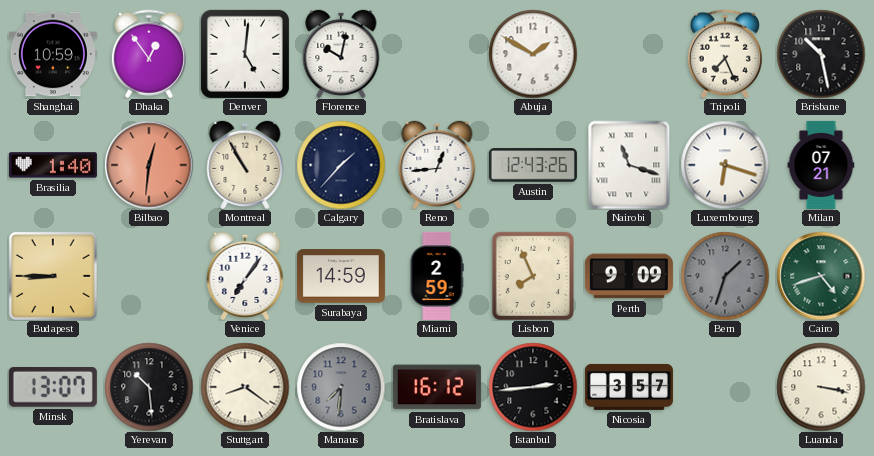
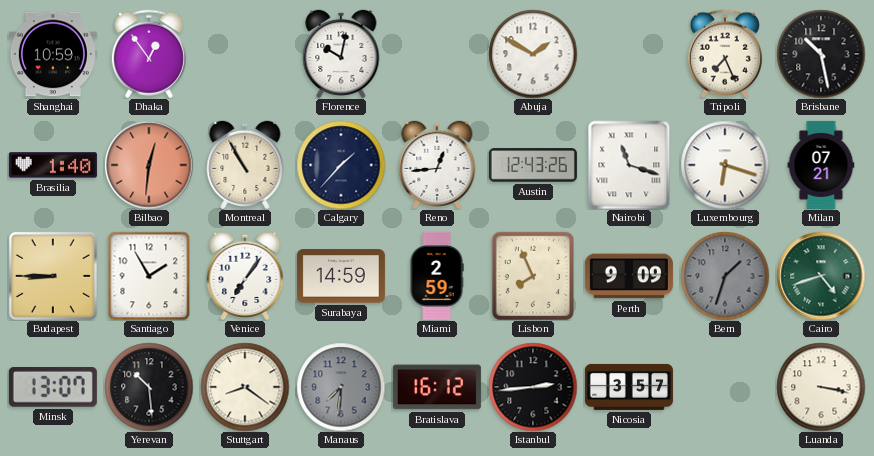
Denver: 5:01 -> none
Santiago: none -> 1:55
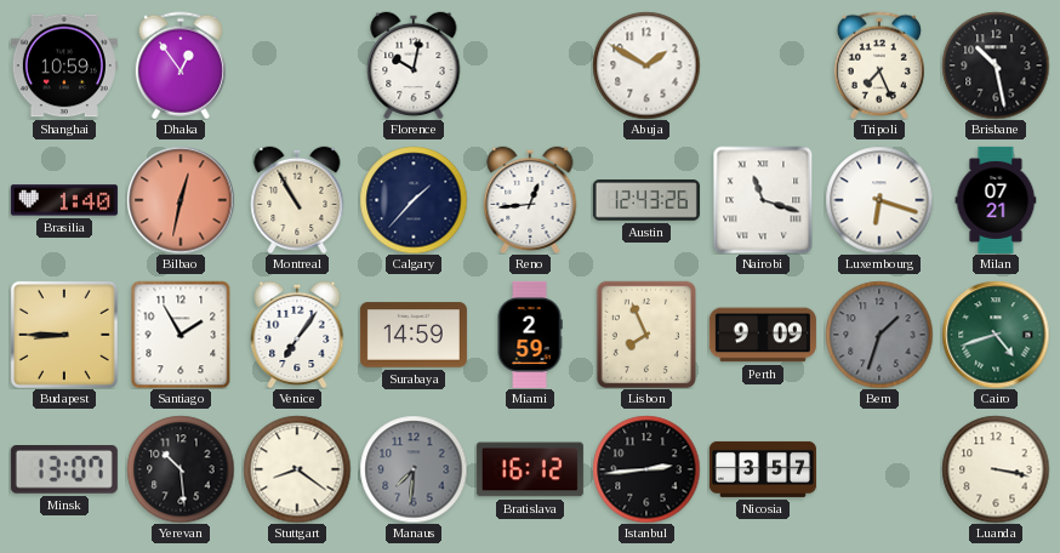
Bilbao: 12:31 -> 12:32
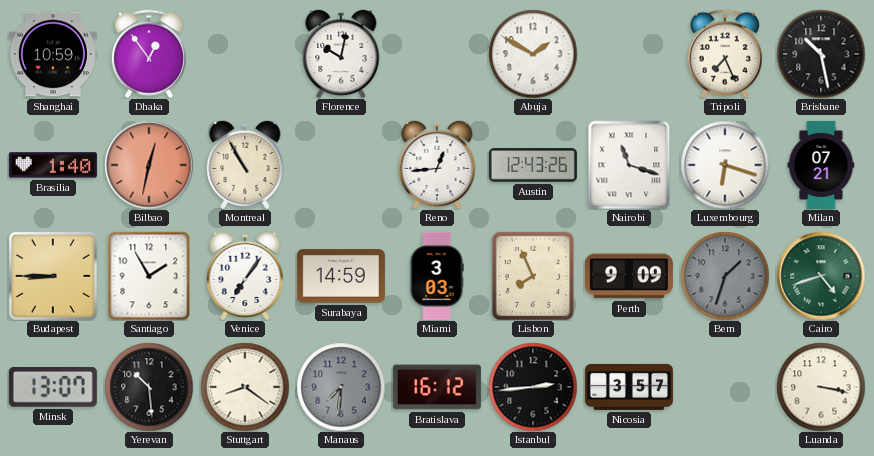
Calgary: 1:37 -> none
Miami: 2:59 -> 3:03
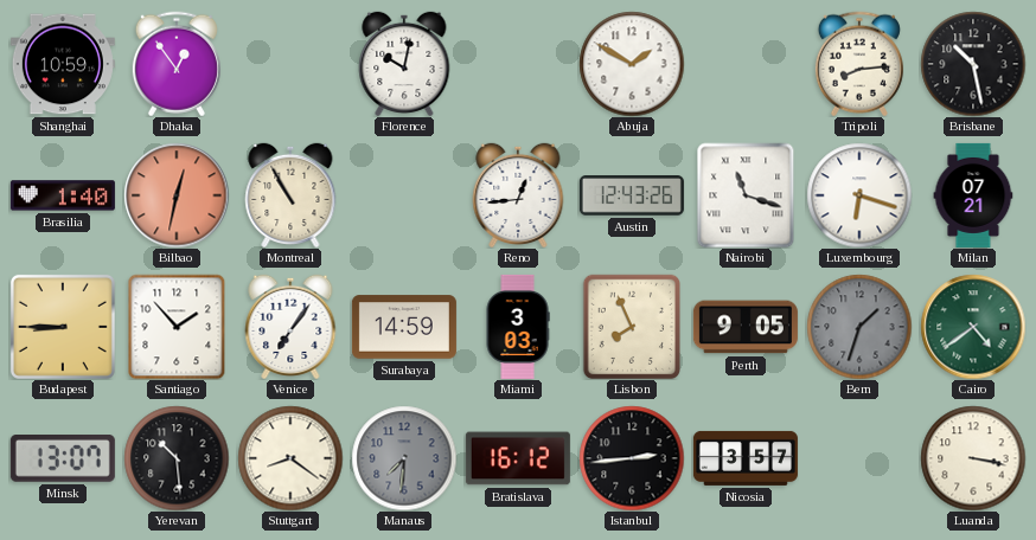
Tripoli: 7:26 -> 8:14
Santiago: 1:55 -> 1:53
Perth: 9:09 -> 9:05
Cairo: 4:42 -> 4:39
